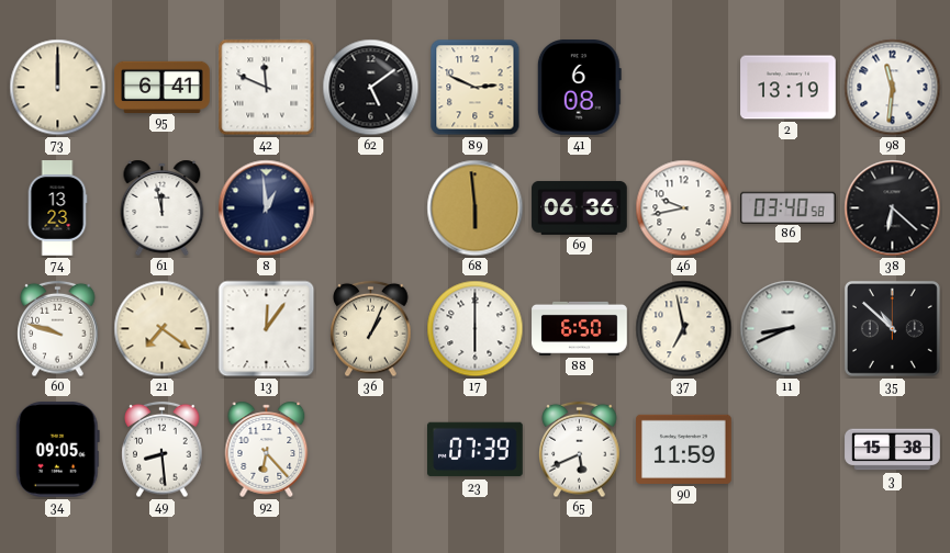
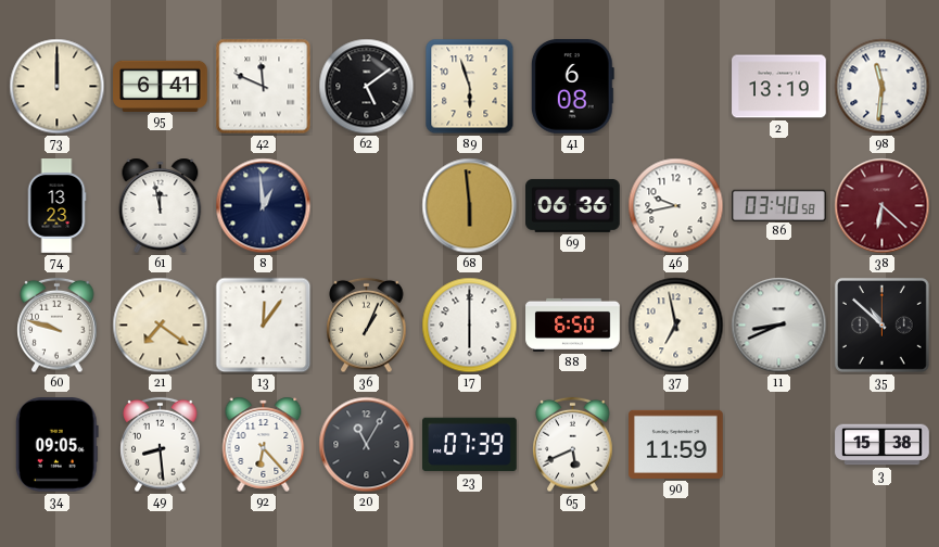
89: 2:49 -> 5:57
38 dial: black -> burgundy
20: none -> 11:05
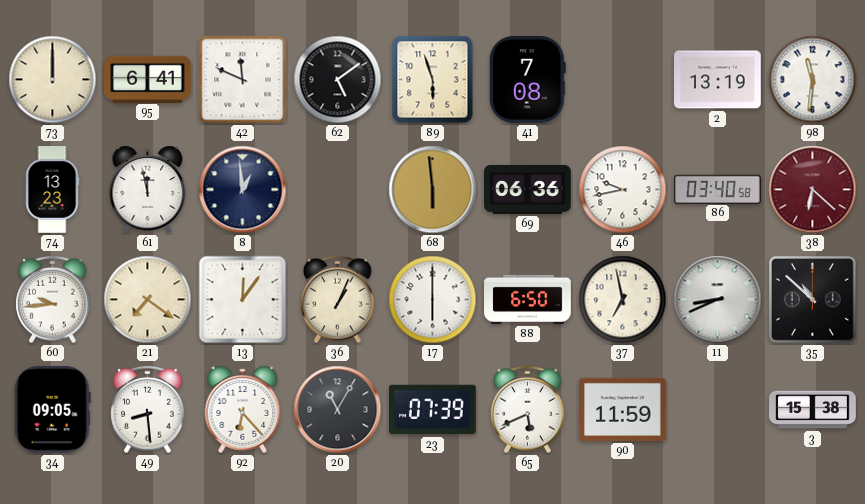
41: 6:08 -> 7:08
60: 9:48 -> 9:44
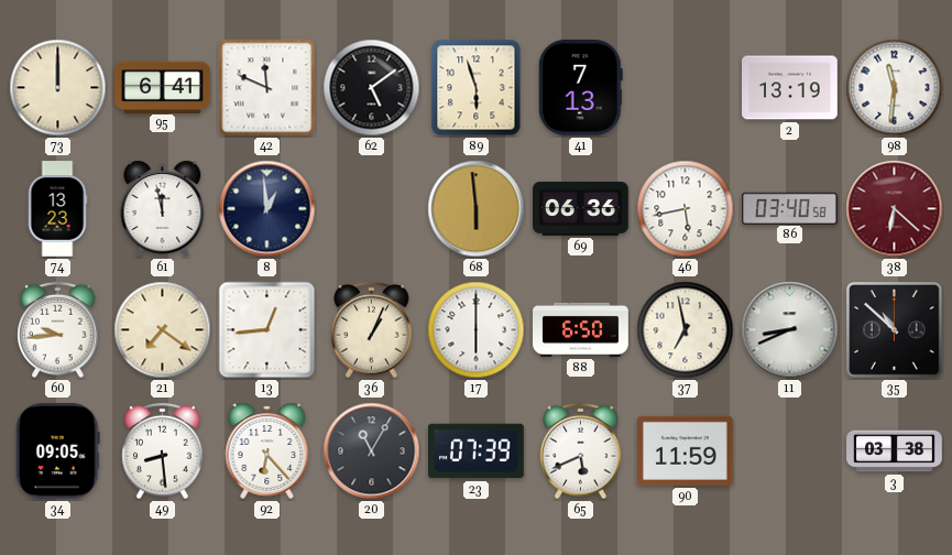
41: 7:08 -> 7:13
46: 9:43 -> 5:43
13: 12:06 -> 12:44
3: 15:38 -> 03:38
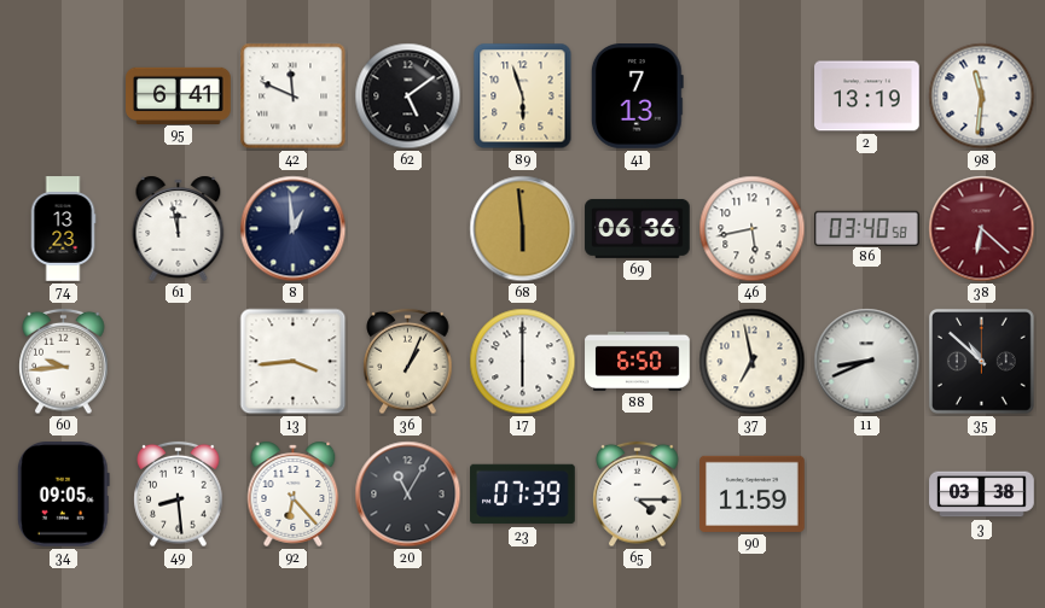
73: 12:00 -> none
21: 7:21 -> none
13: 12:44 -> 3:44
65: 5:41 -> 4:15
